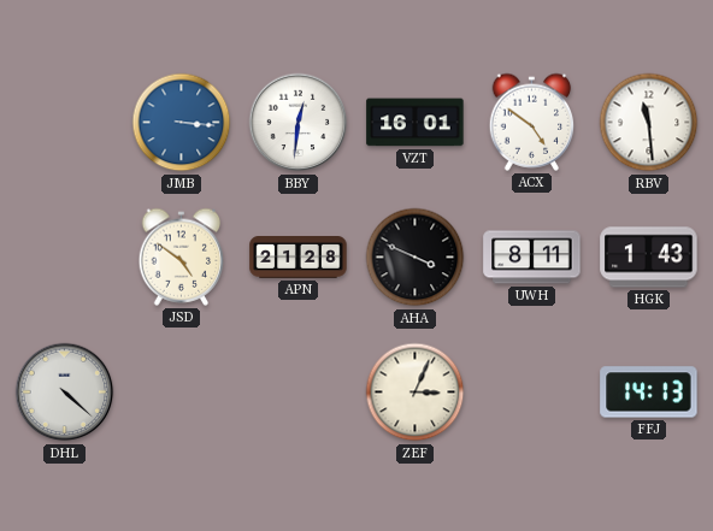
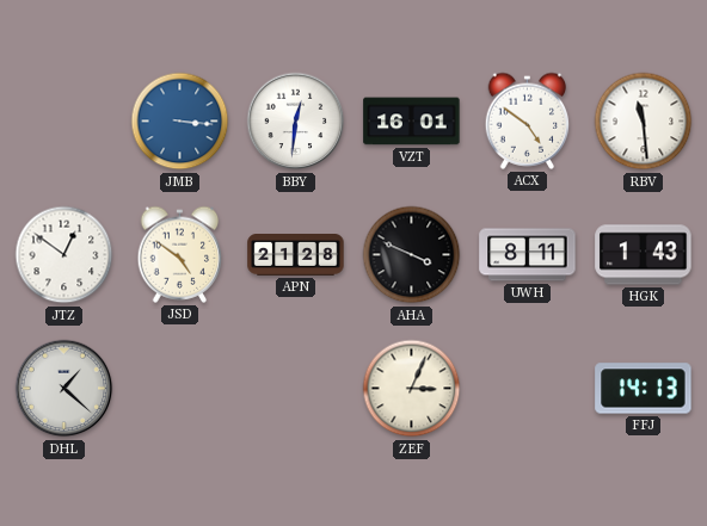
JTZ: none -> 12:51
DHL: 4:22 -> 1:22
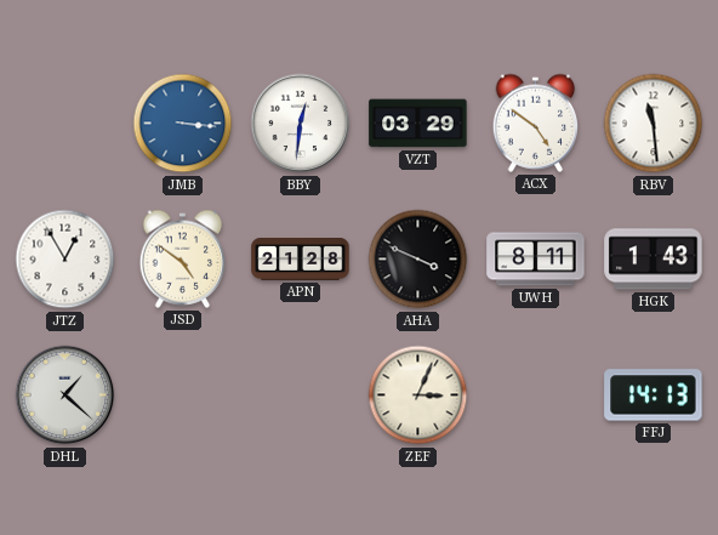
VZT: 16:01 -> 03:29
JTZ: 12:51 -> 12:55
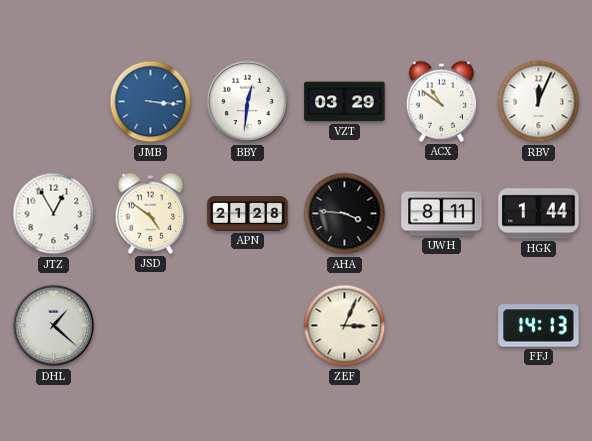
ACX: 4:51 -> 10:51
RBV: 11:29 -> 12:04
AHA: 3:49 -> 3:46
HGK: 1:43 -> 1:44
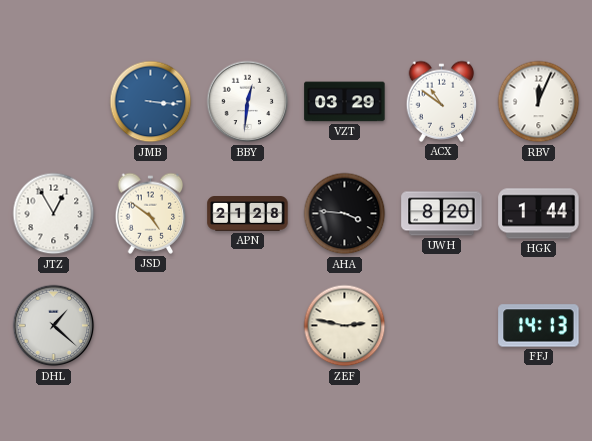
UWH: 8:11 -> 8:20
ZEF: 3:04 -> 2:47
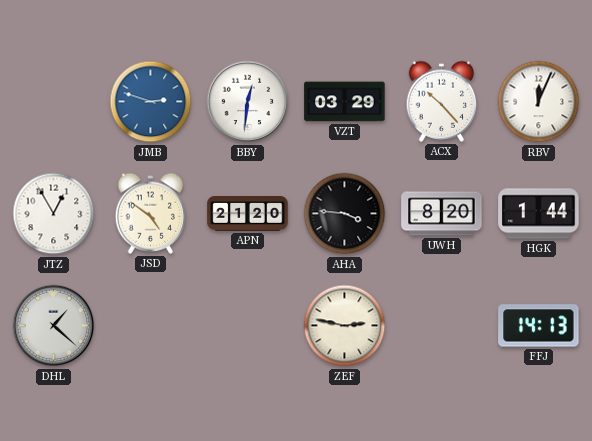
JMB: 3:16 -> 2:48
ACX: 10:51 -> 10:23
APN: 21:28 -> 21:20
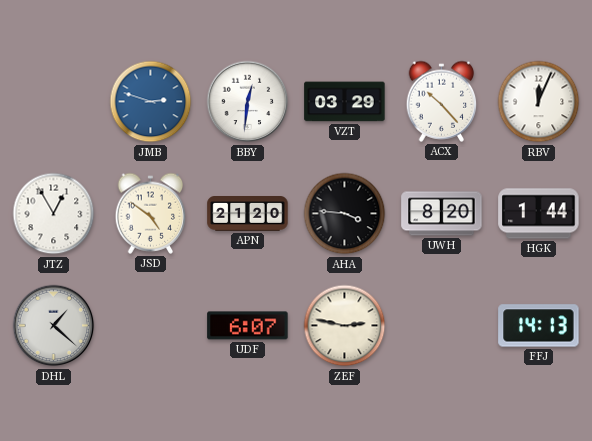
UDF: none -> 6:07
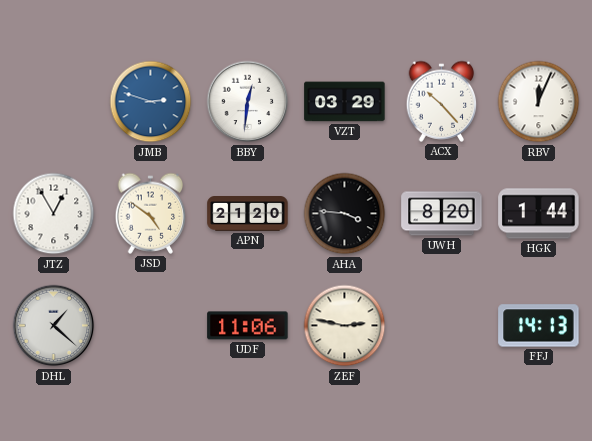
UDF: 6:07 -> 11:06
